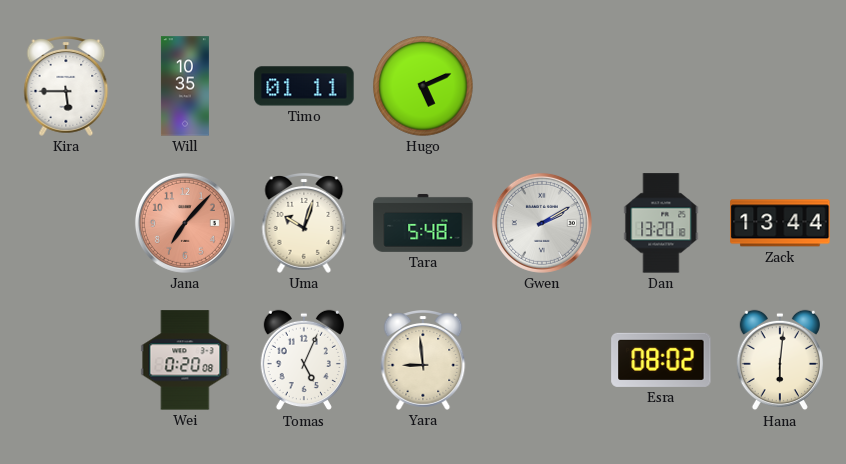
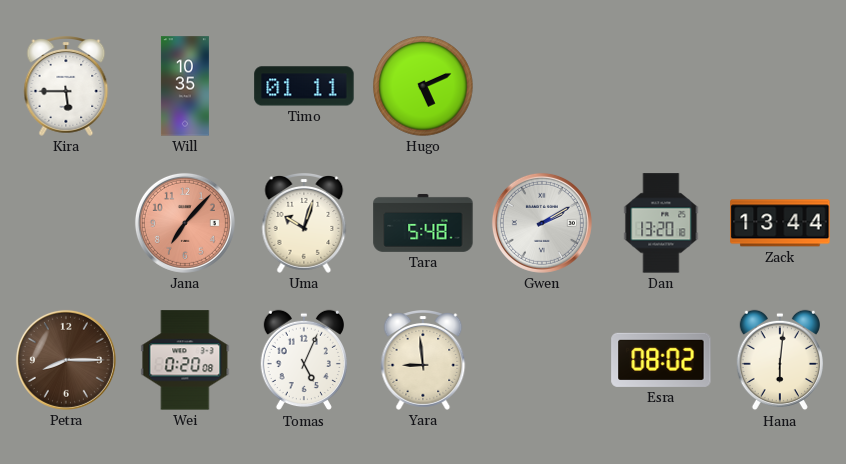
Petra: none -> 8:15
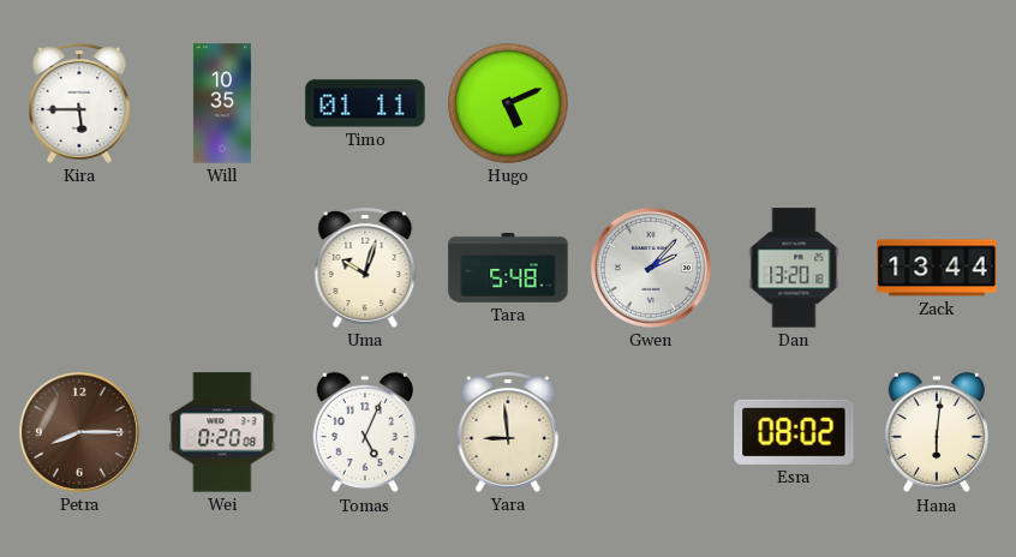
Jana: 7:07 -> none
Gwen: 2:10 -> 2:07
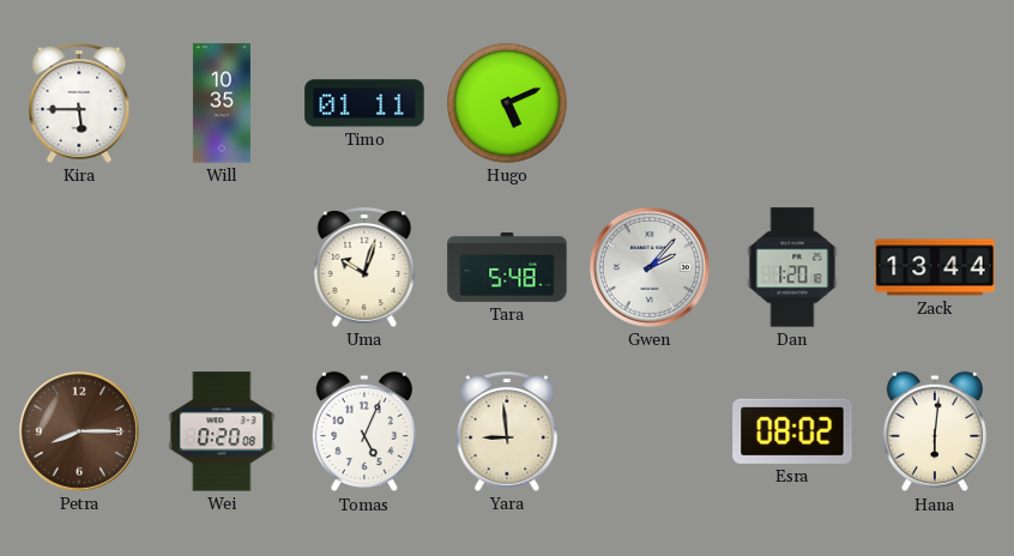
Dan: 13:20 -> 1:20
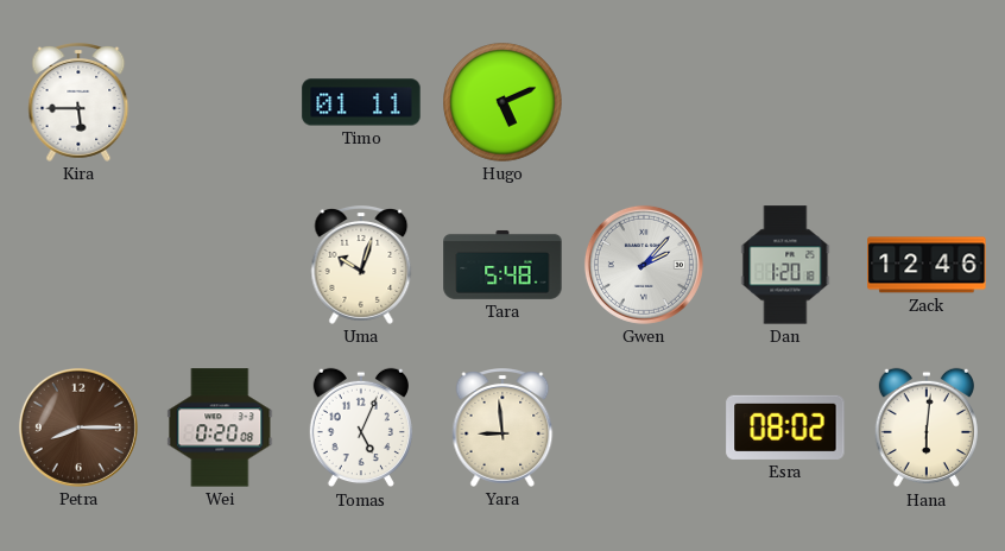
Will: 10:35 -> none
Zack: 13:44 -> 12:46
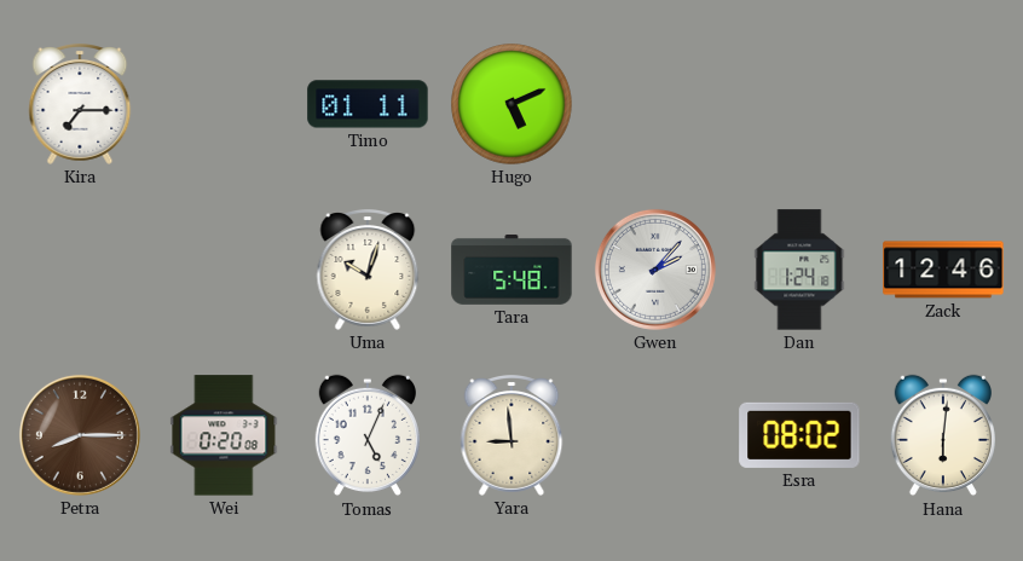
Kira: 5:45 -> 7:15
Dan: 1:20 -> 1:24
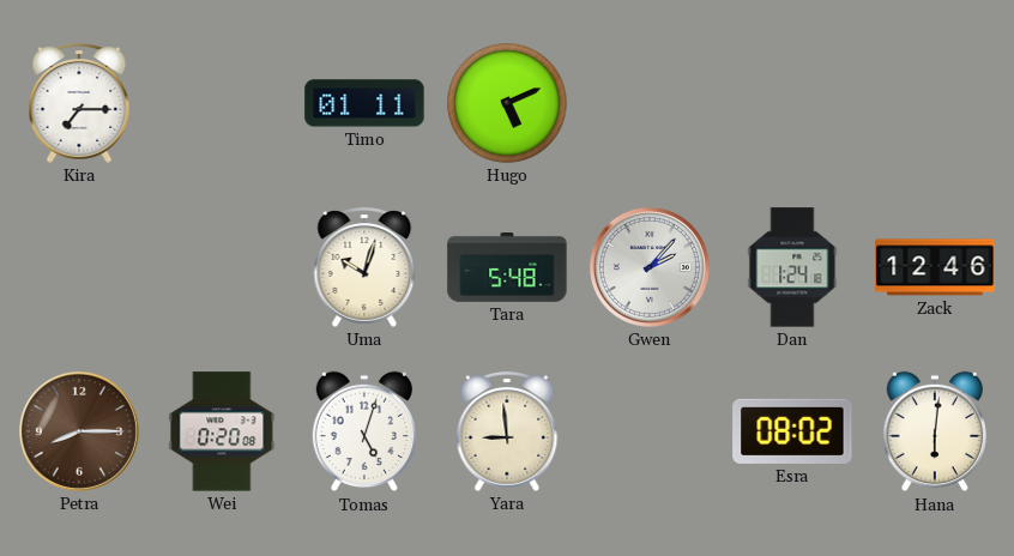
Tomas: 5:04 -> 5:03
